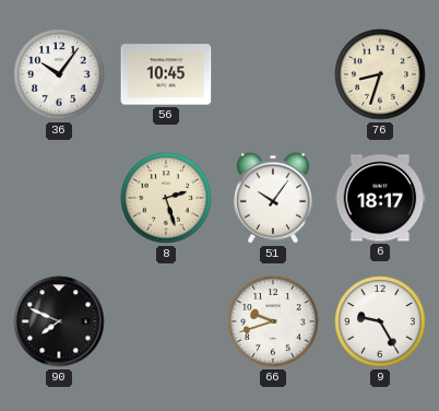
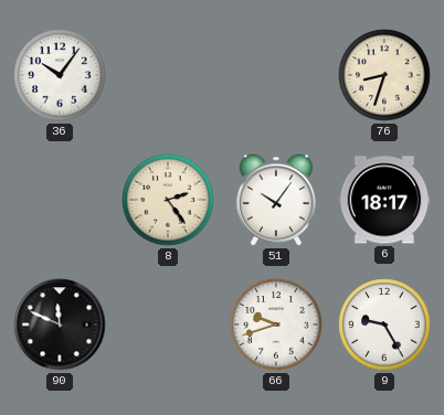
56: 10:45 -> none
8: 2:27 -> 2:24
90: 7:49 -> 11:49
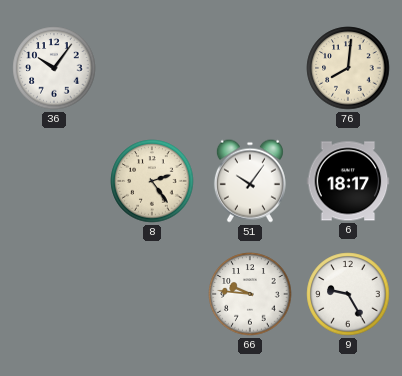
76: 8:33 -> 8:01
90: 11:49 -> none
66: 9:42 -> 9:46
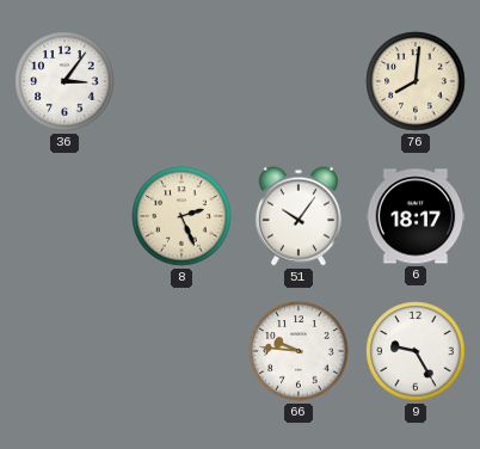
36: 10:06 -> 3:06
8: 2:24 -> 2:26
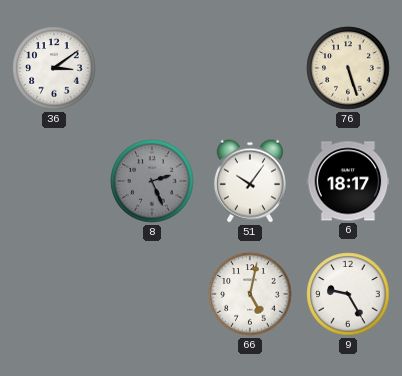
36: 3:06 -> 3:09
76: 8:01 -> 5:27
8 dial: cream -> grey
66: 9:46 -> 5:02
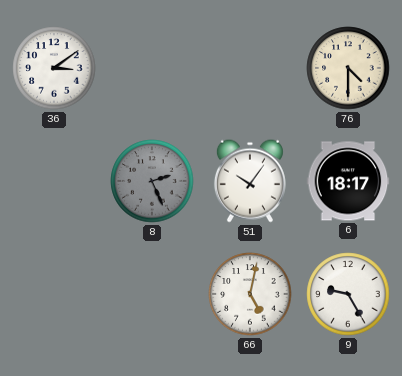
76: 5:27 -> 4:30
